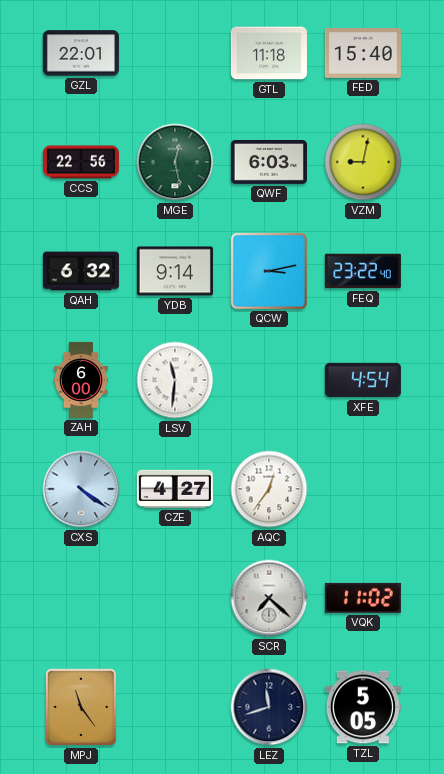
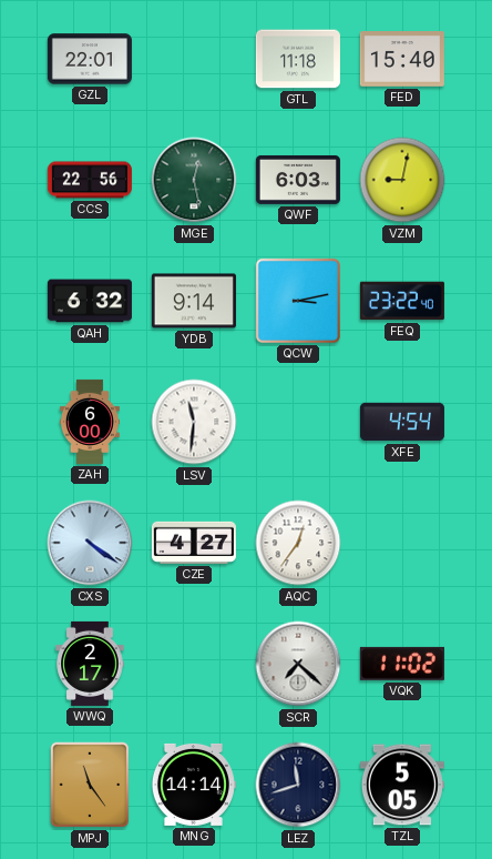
WWQ: none -> 2:17
MNG: none -> 14:14
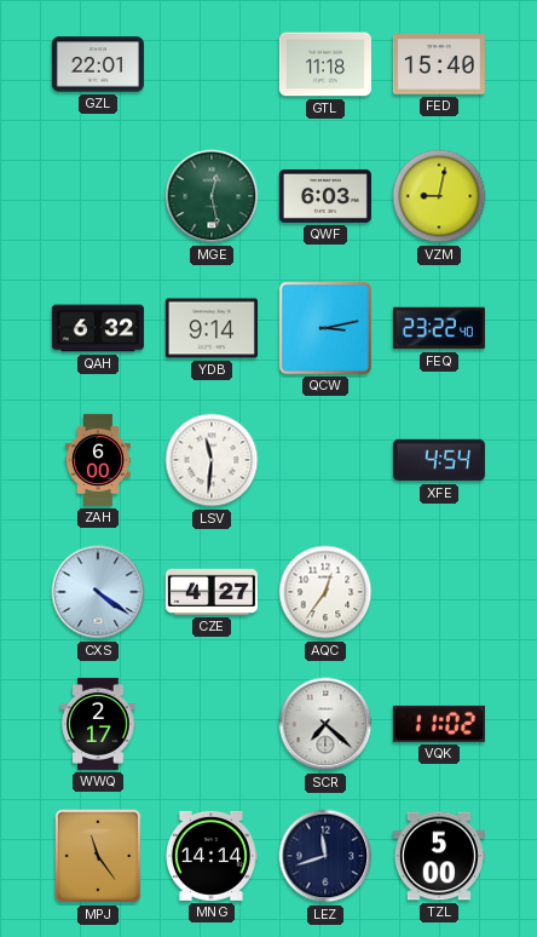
CCS: 22:56 -> none
TZL: 5:05 -> 5:00
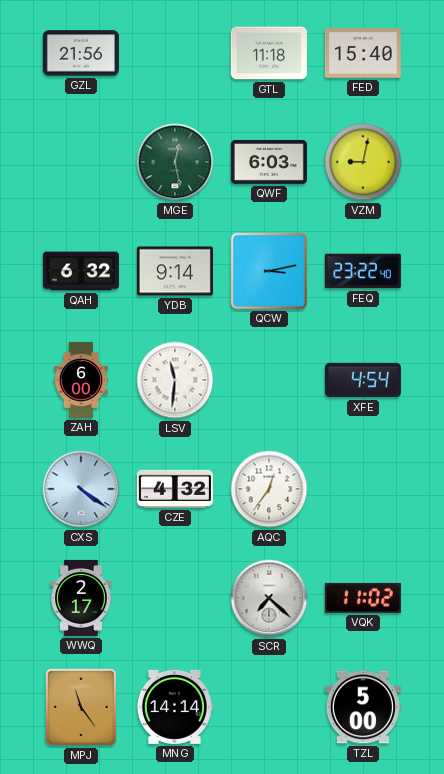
GZL: 22:01 -> 21:56
CZE: 4:27 -> 4:32
LEZ: 11:42 -> none
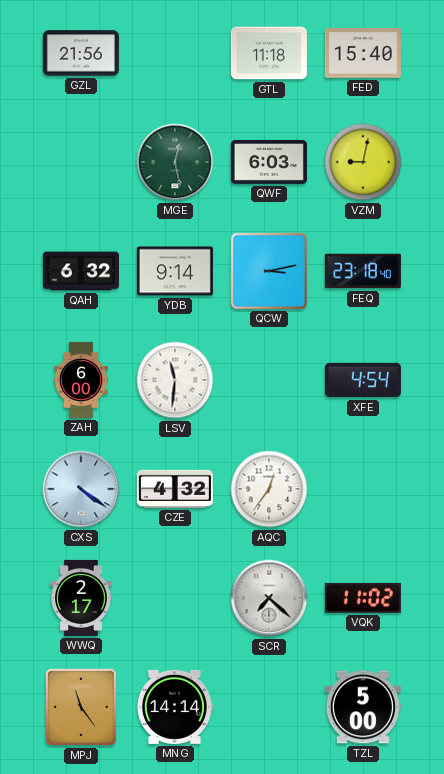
FEQ: 23:22 -> 23:18
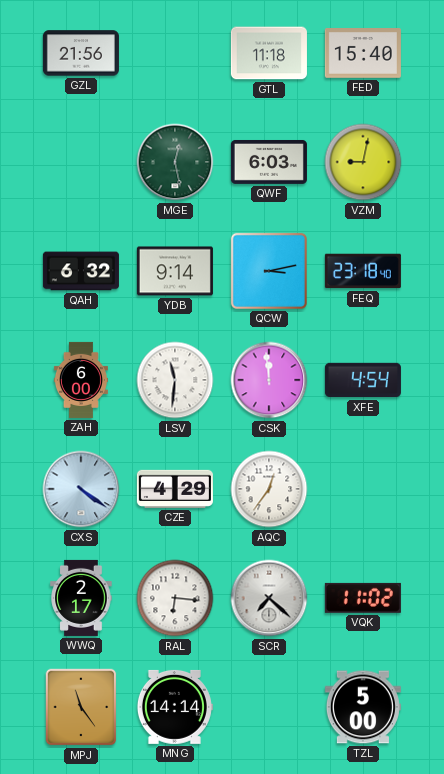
CSK: none -> 11:59
CZE: 4:32 -> 4:29
RAL: none -> 6:16
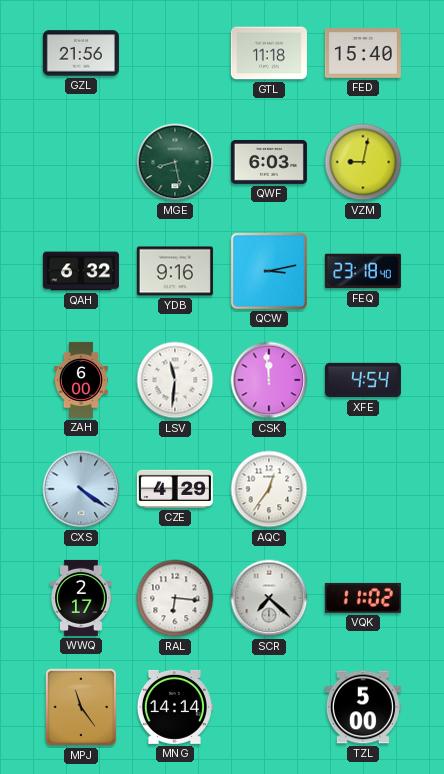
MGE: 12:28 -> 8:28
YDB: 9:14 -> 9:16
